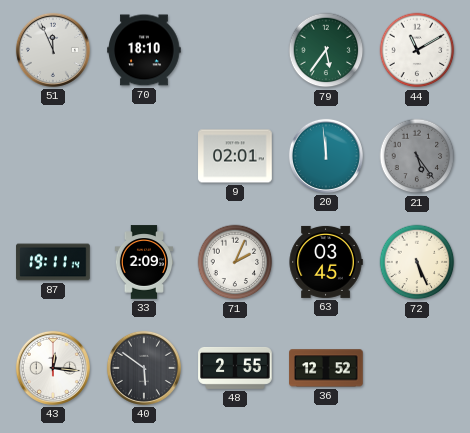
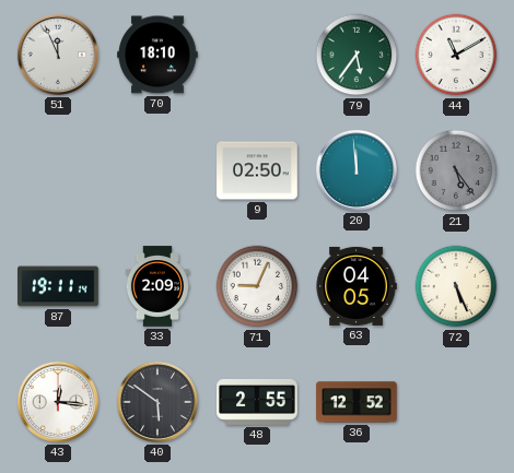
9: 02:01 -> 02:50
71: 2:04 -> 9:04
63: 03:45 -> 04:05
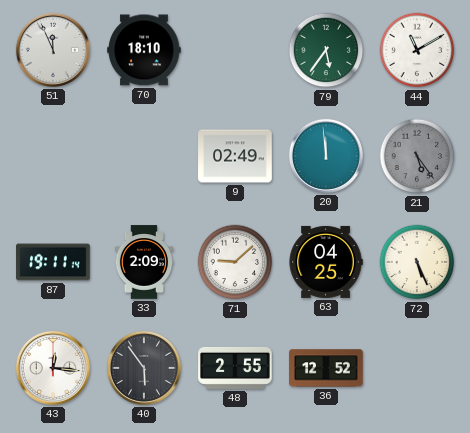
9: 02:50 -> 02:49
71: 9:04 -> 9:08
63: 04:05 -> 04:25
40: 5:51 -> 5:54
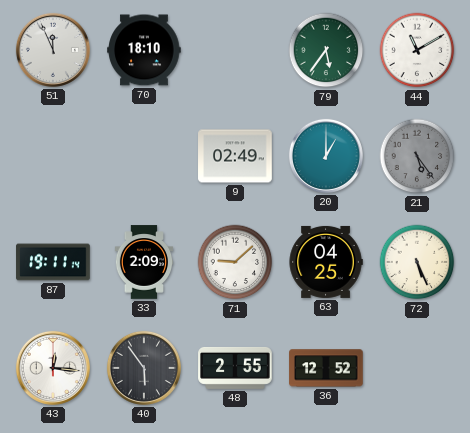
20: 11:59 -> 1:00
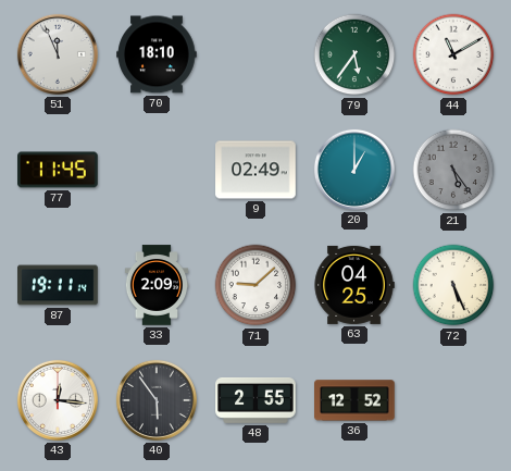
77: none -> 11:45
